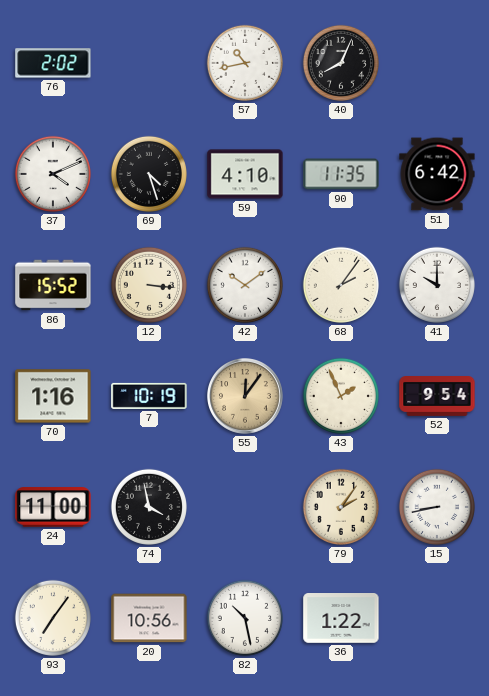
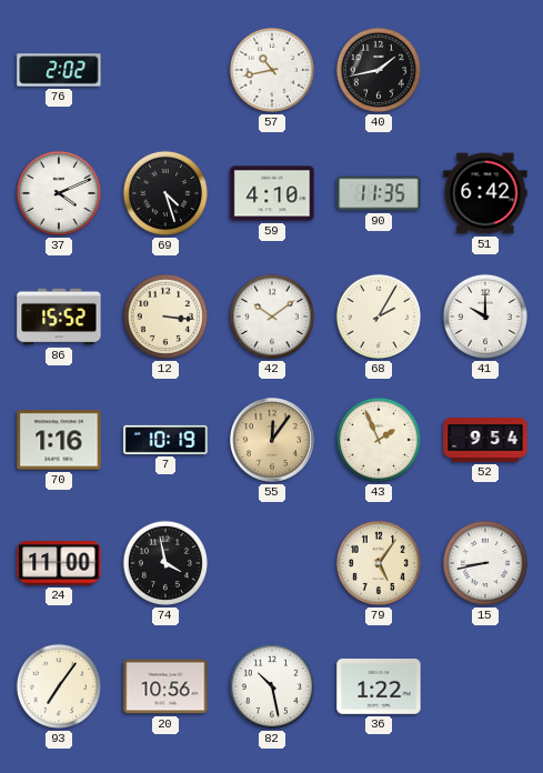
40: 8:04 -> 1:43
68: 2:06 -> 2:05
79: 2:06 -> 5:06
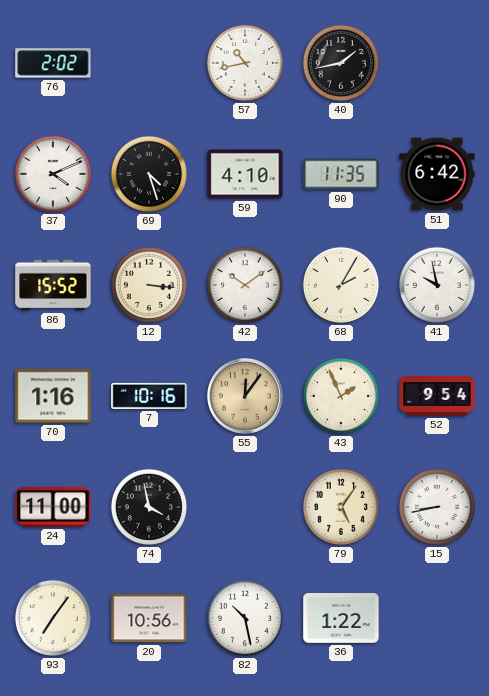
41: 10:00 -> 9:58
7: 10:19 -> 10:16
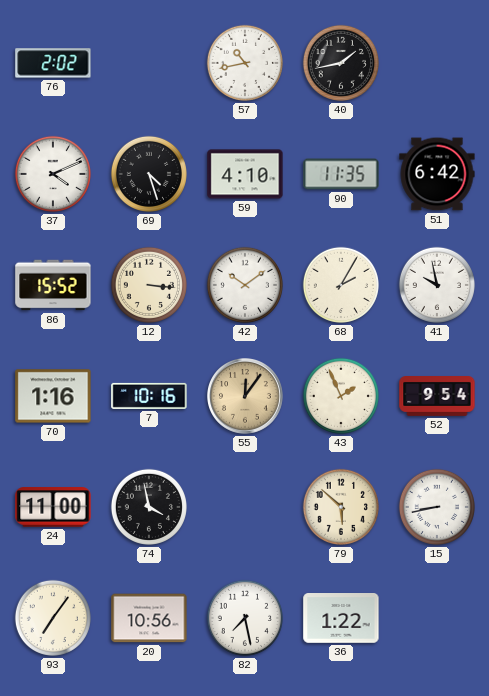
79: 5:06 -> 5:52
82: 10:28 -> 7:28
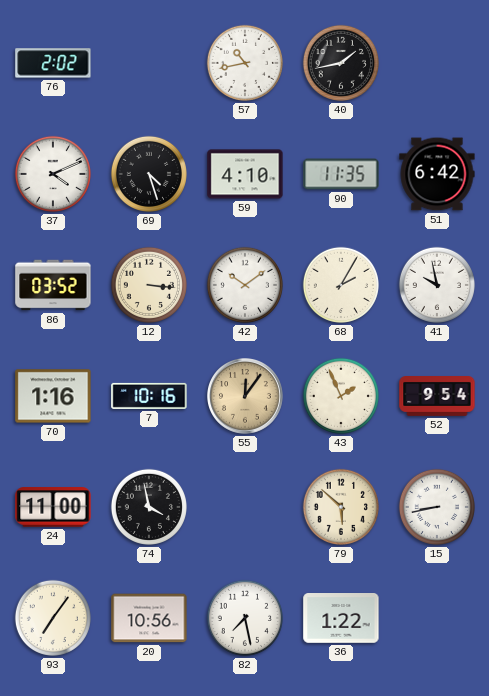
86: 15:52 -> 03:52
